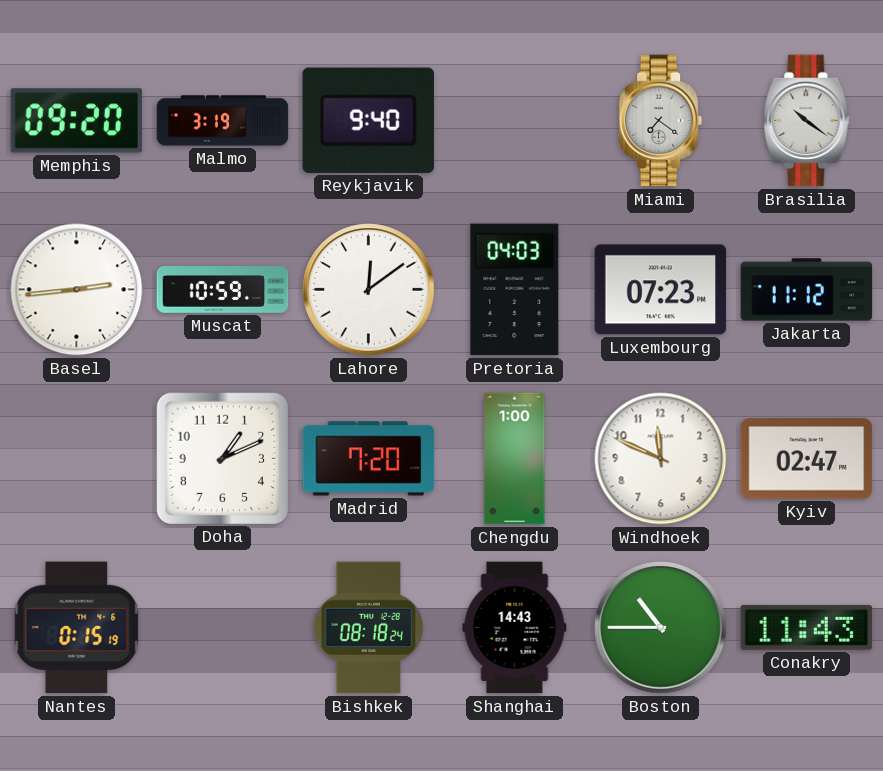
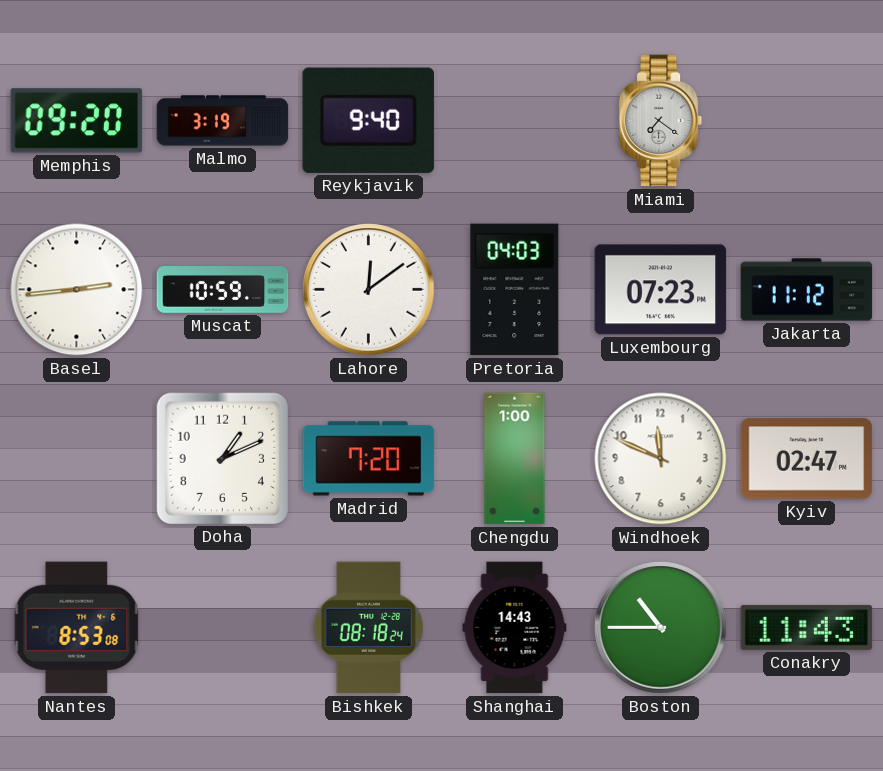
Brasilia: 10:21 -> none
Nantes: 0:15 -> 8:53
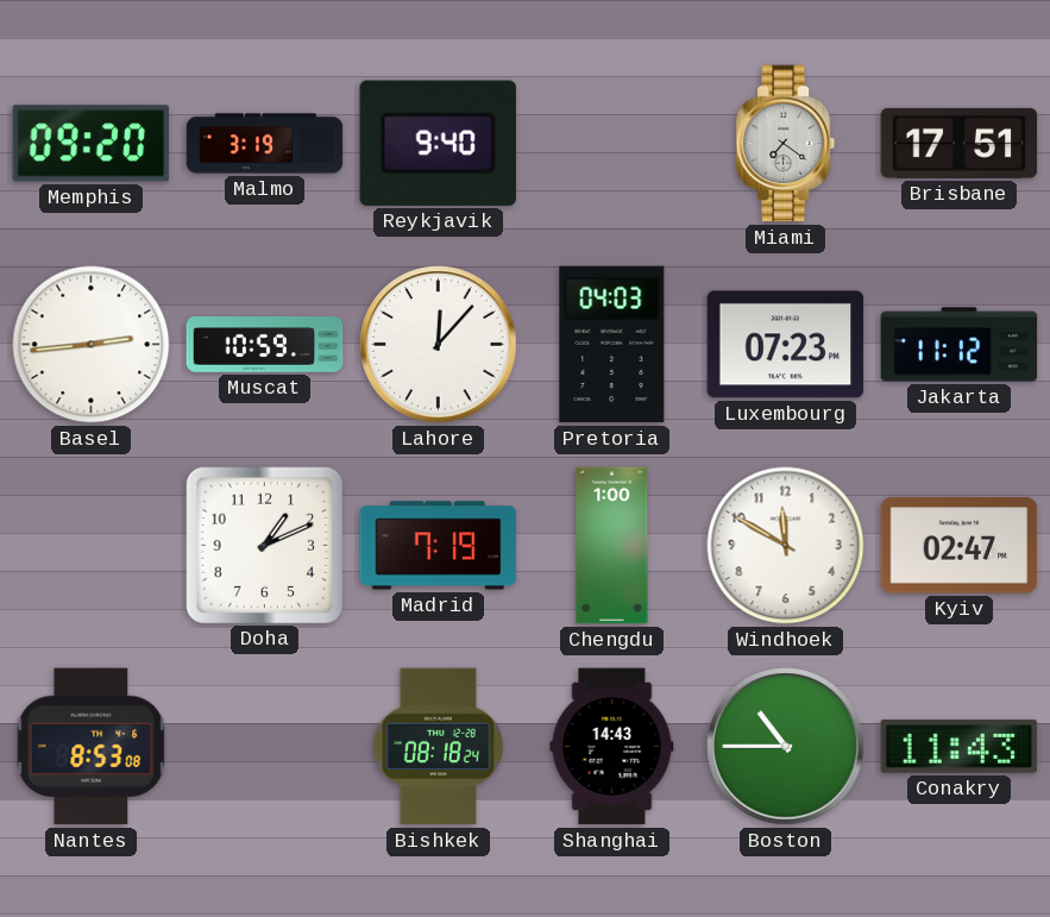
Brisbane: none -> 17:51
Lahore: 12:09 -> 12:07
Madrid: 7:20 -> 7:19
Windhoek: 11:49 -> 11:50
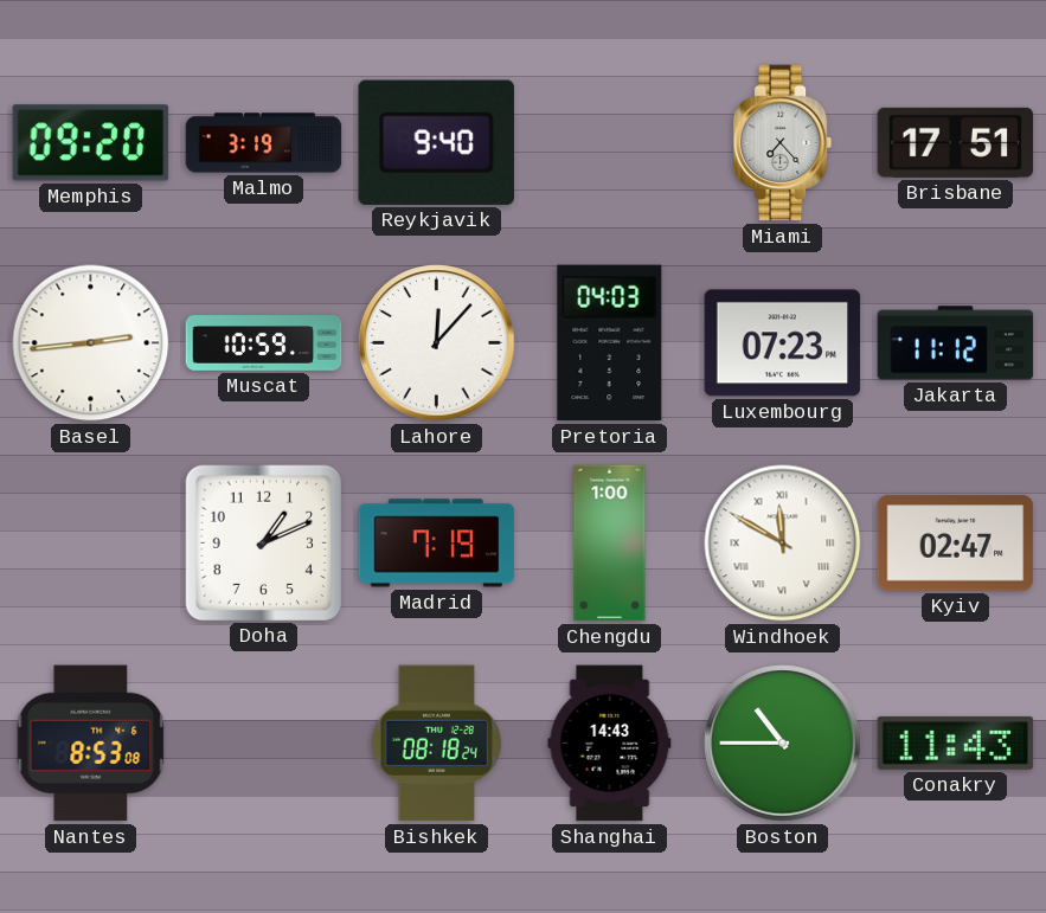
Miami: 7:21 -> 7:23
Windhoek numerals: Arabic -> Roman
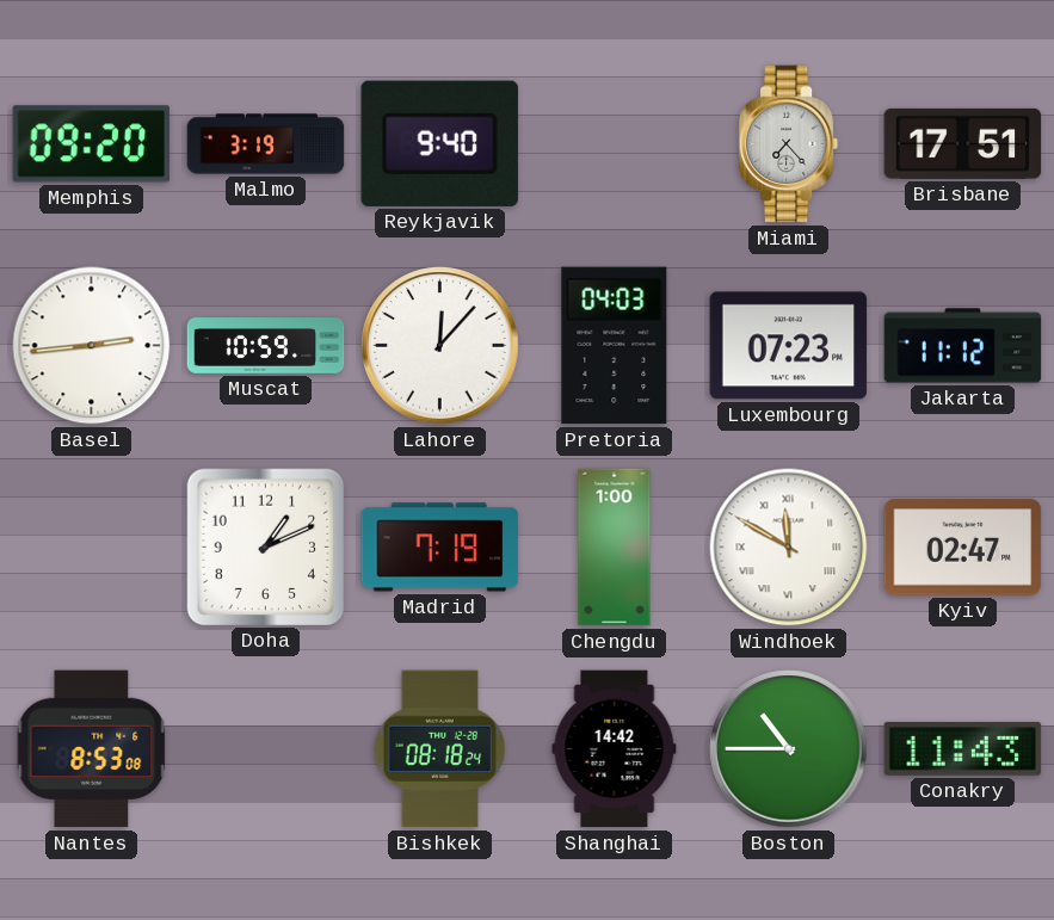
Shanghai: 14:43 -> 14:42
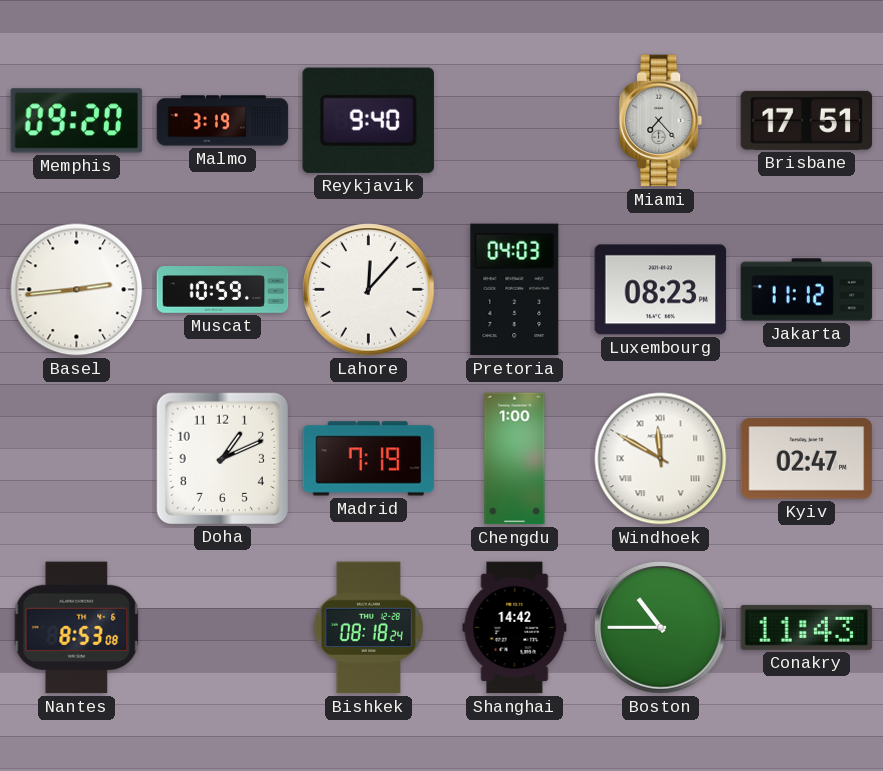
Luxembourg: 07:23 -> 08:23
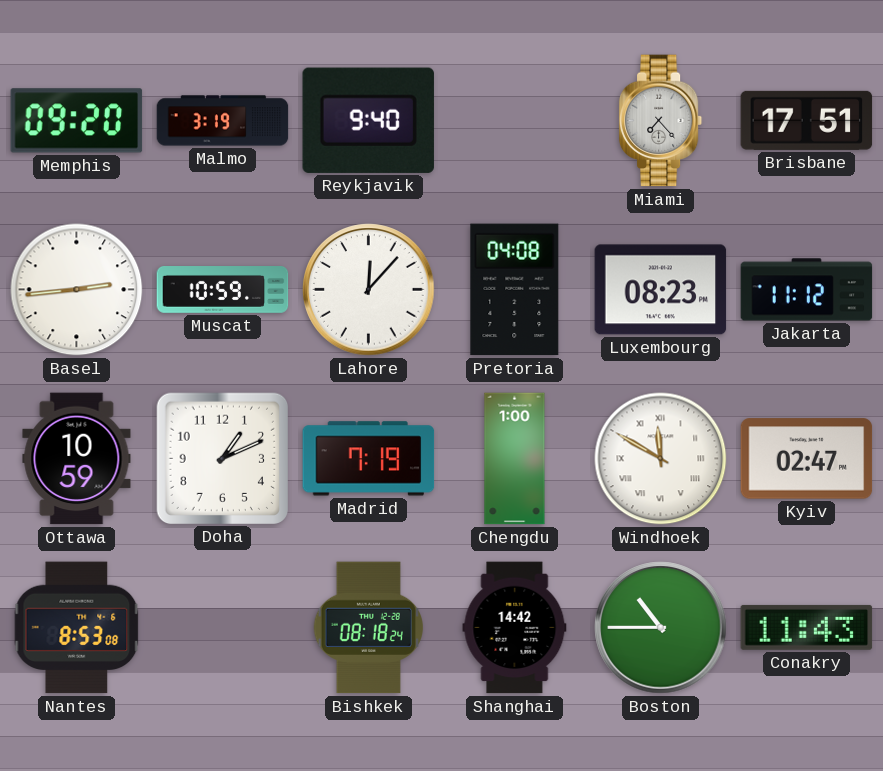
Pretoria: 04:03 -> 04:08
Ottawa: none -> 10:59
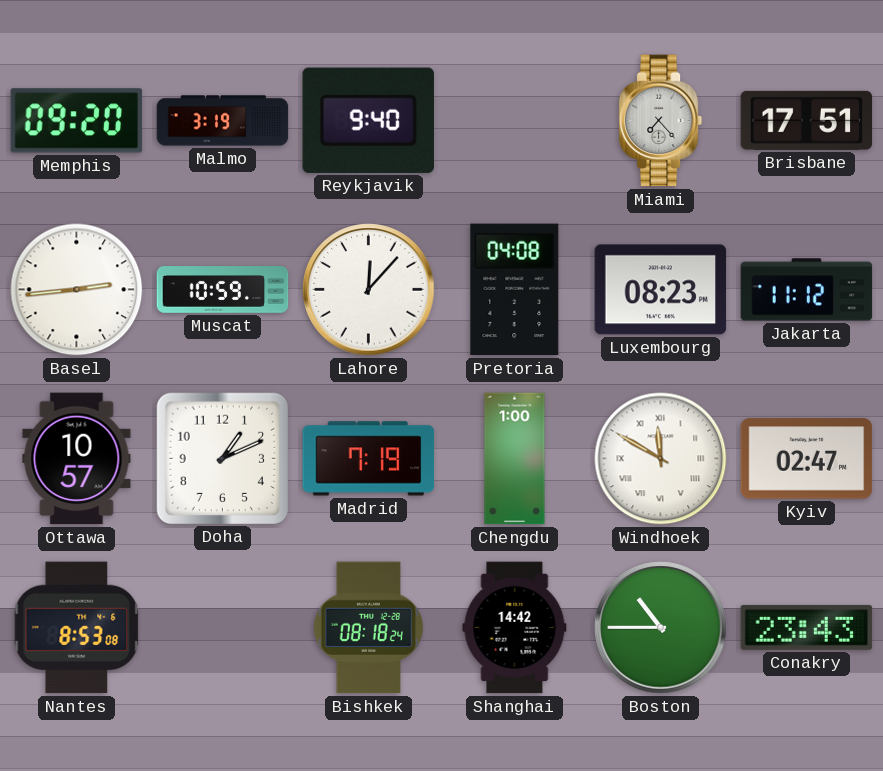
Ottawa: 10:59 -> 10:57
Conakry: 11:43 -> 23:43
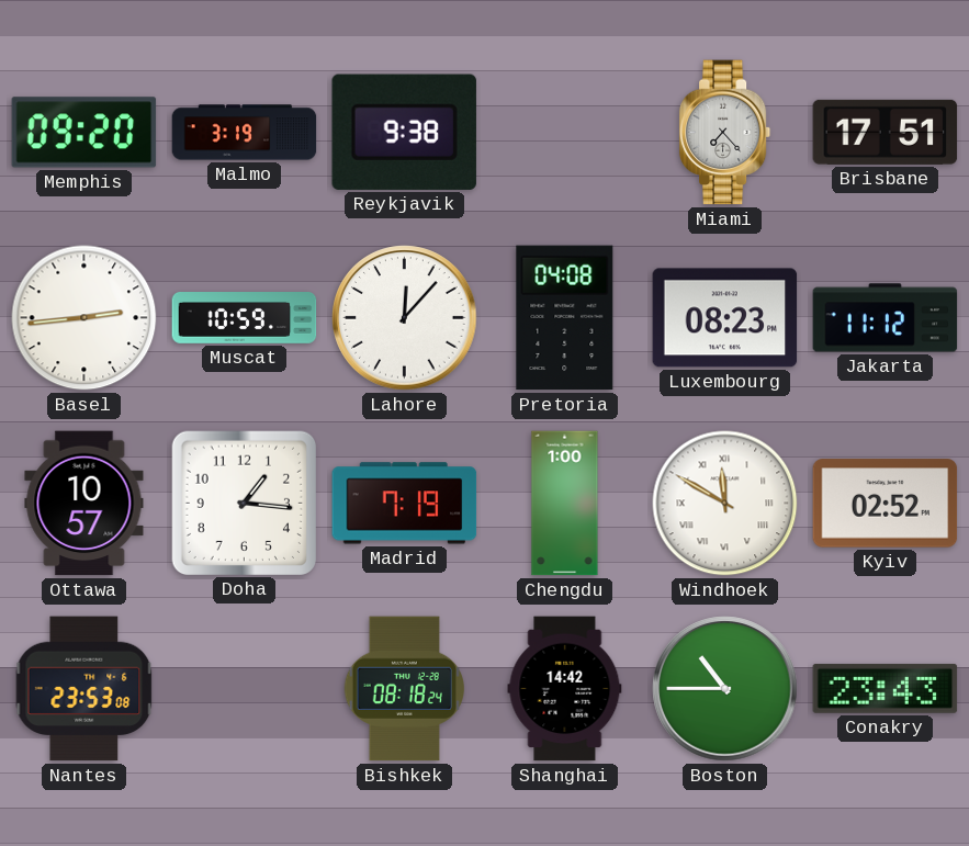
Reykjavik: 9:40 -> 9:38
Doha: 1:11 -> 1:16
Kyiv: 02:47 -> 02:52
Nantes: 8:53 -> 23:53
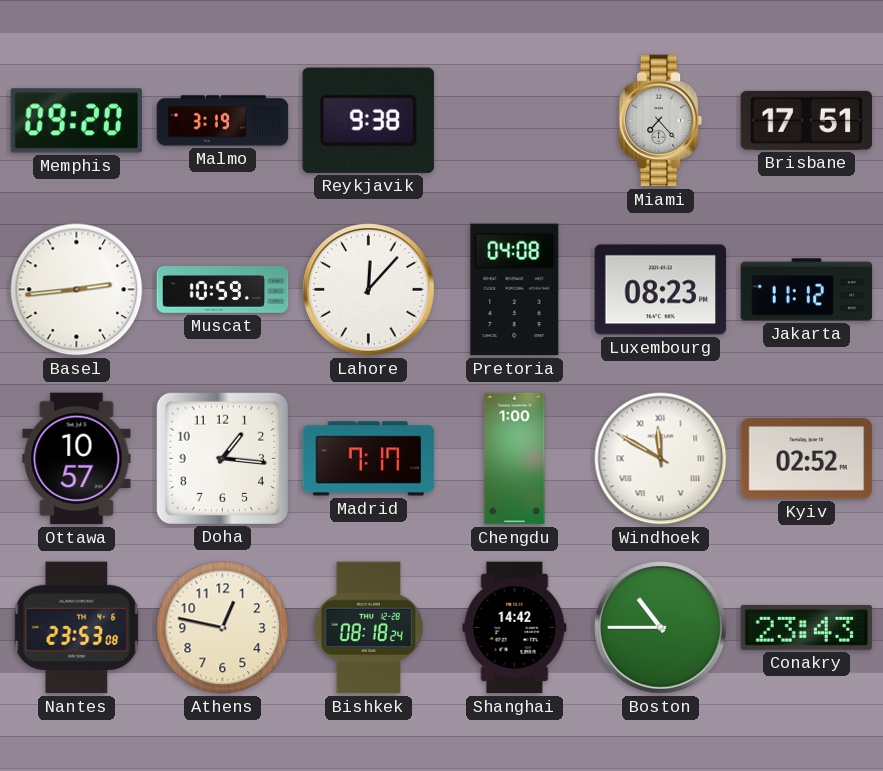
Madrid: 7:19 -> 7:17
Athens: none -> 12:47
